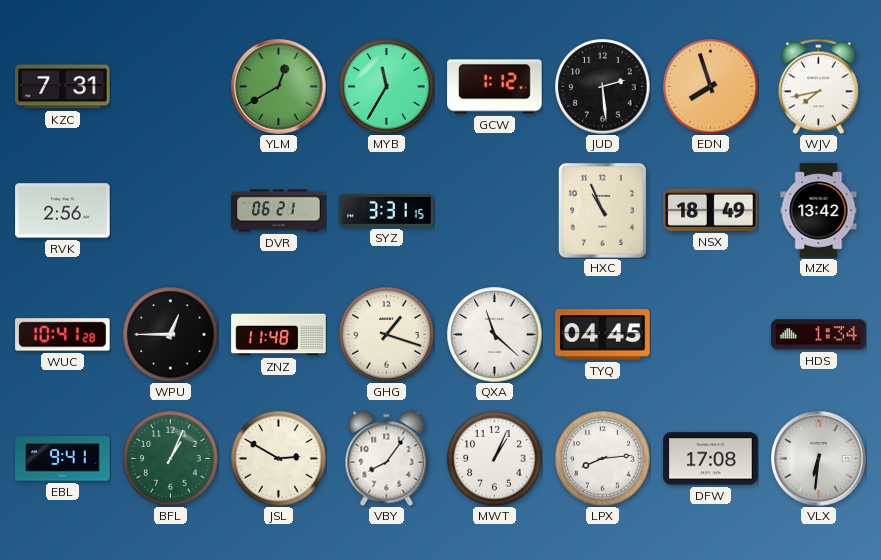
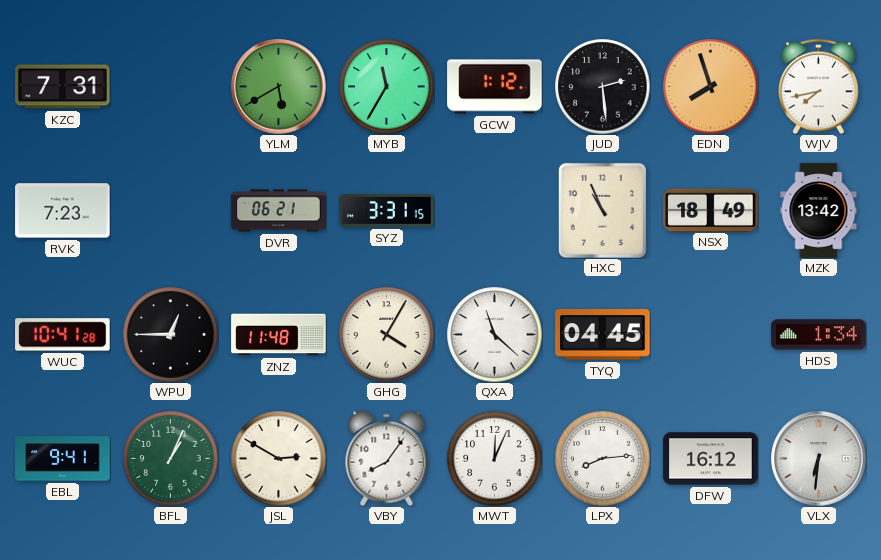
YLM: 12:40 -> 5:40
RVK: 2:56 -> 7:23
GHG: 1:18 -> 4:05
MWT: 1:04 -> 12:04
DFW: 17:08 -> 16:12
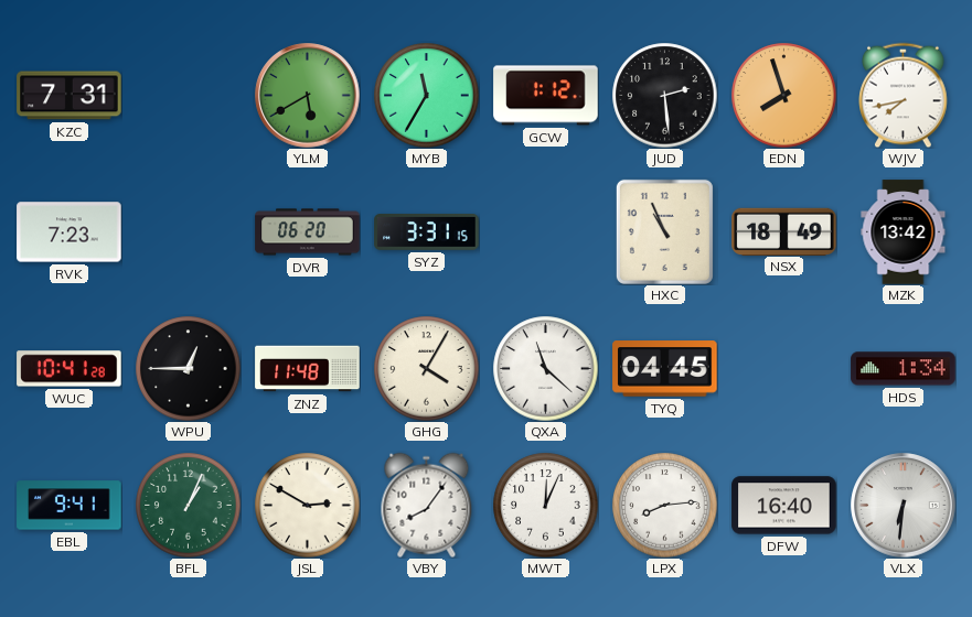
DVR: 06:21 -> 06:20
DFW: 16:12 -> 16:40
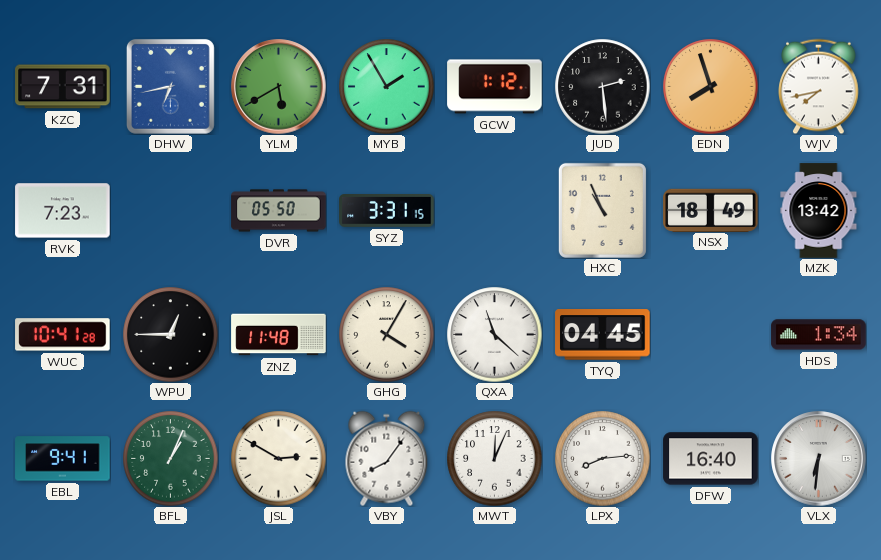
DHW: none -> 6:43
MYB: 11:35 -> 1:55
DVR: 06:20 -> 05:50
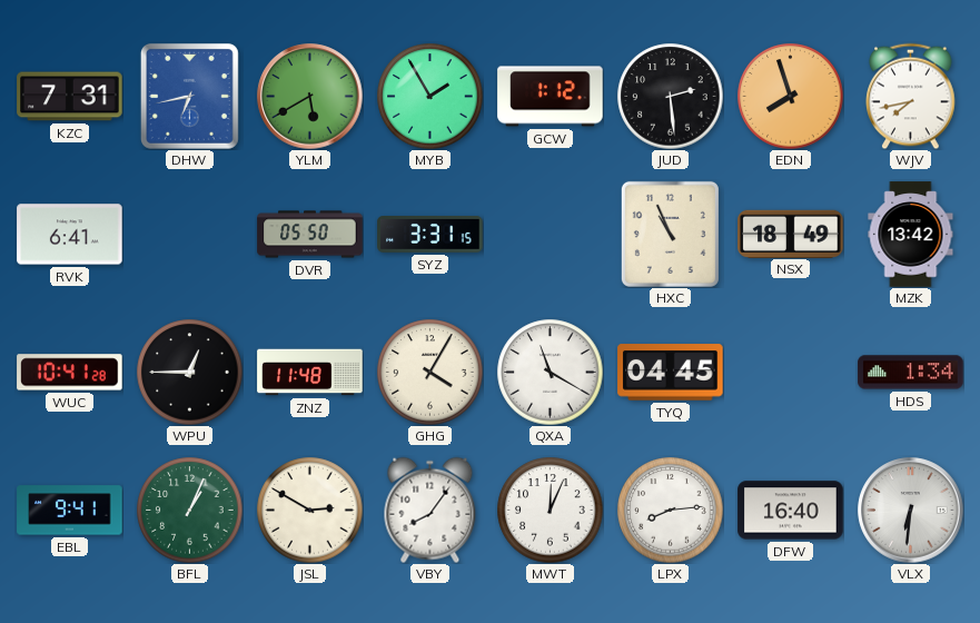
RVK: 7:23 -> 6:41
QXA: 11:22 -> 11:20
